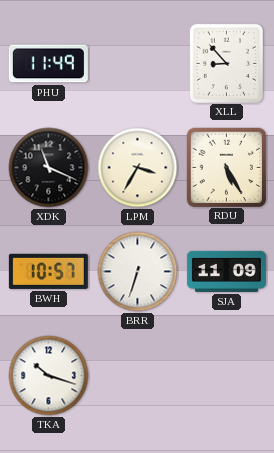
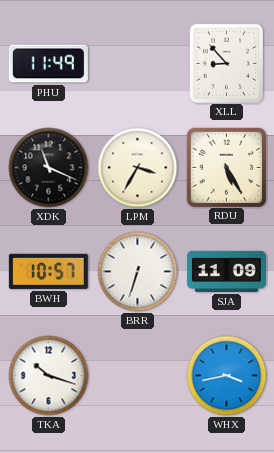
WHX: none -> 3:43
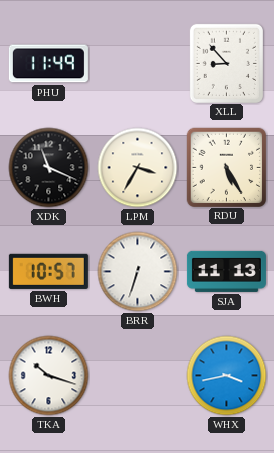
SJA: 11:09 -> 11:13
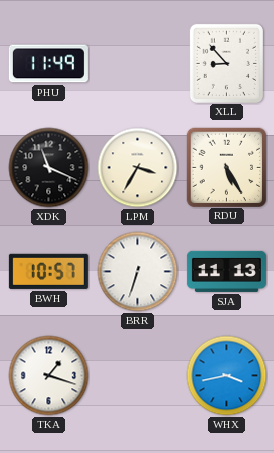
TKA: 10:18 -> 1:18
